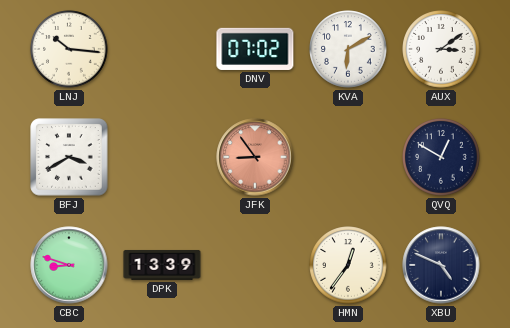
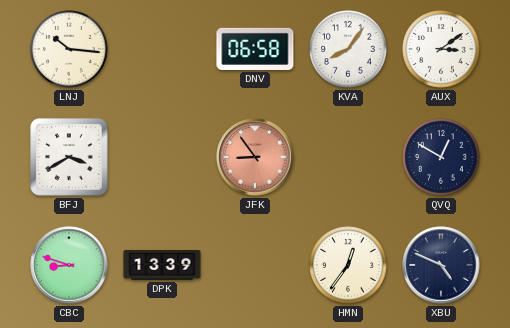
DNV: 07:02 -> 06:58
KVA: 6:10 -> 8:06
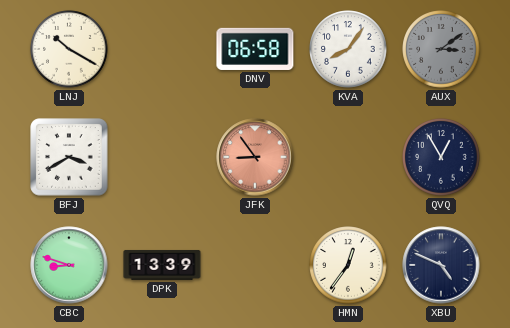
LNJ: 10:16 -> 10:20
AUX dial: white -> grey
QVQ: 12:50 -> 12:55
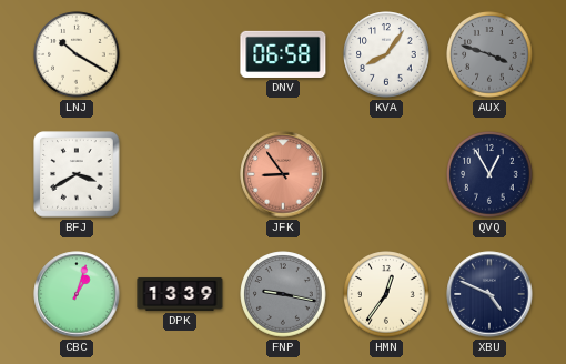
AUX: 3:09 -> 3:48
CBC: 8:48 -> 1:03
FNP: none -> 9:17
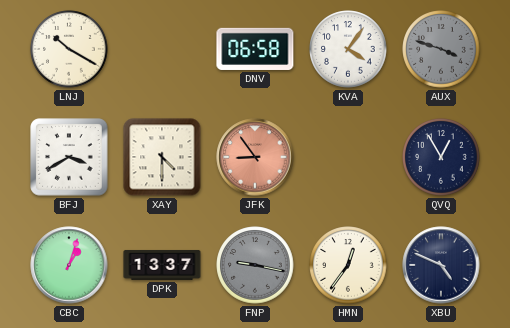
KVA: 8:06 -> 4:06
XAY: none -> 4:30
DPK: 13:39 -> 13:37
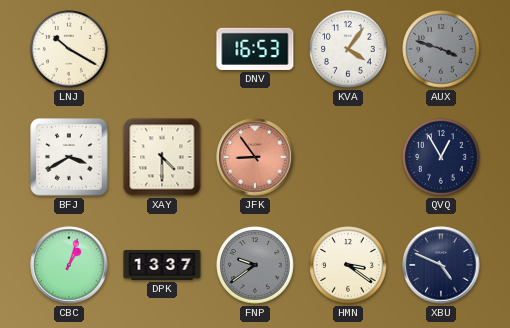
DNV: 06:58 -> 16:53
FNP: 9:17 -> 9:39
HMN: 12:36 -> 3:21
